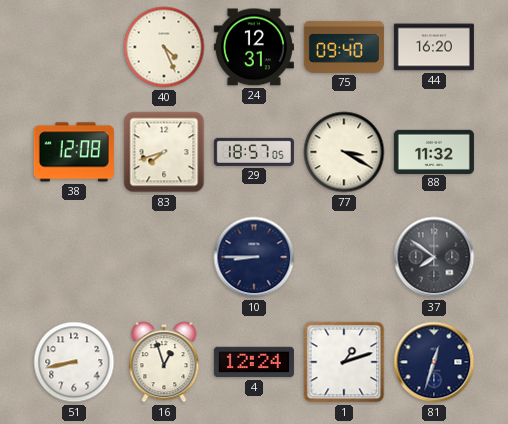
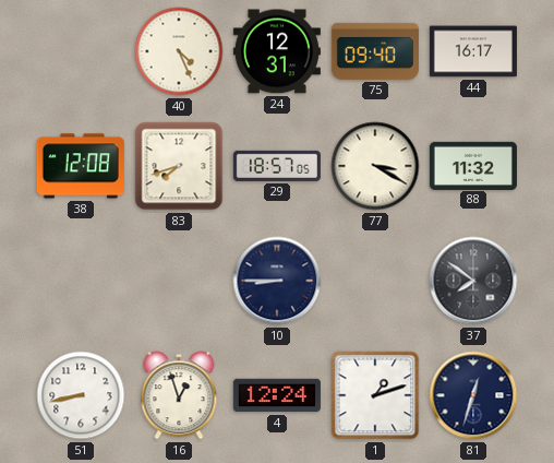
44: 16:20 -> 16:17
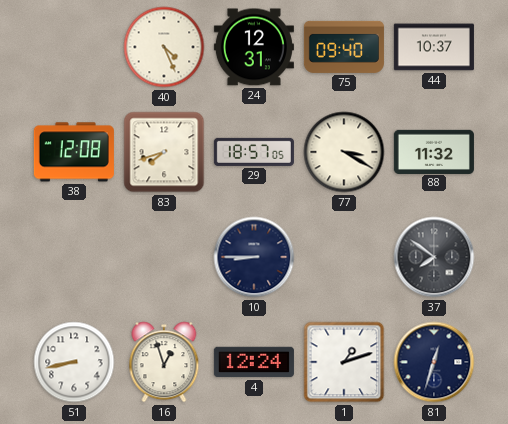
44: 16:17 -> 10:37
